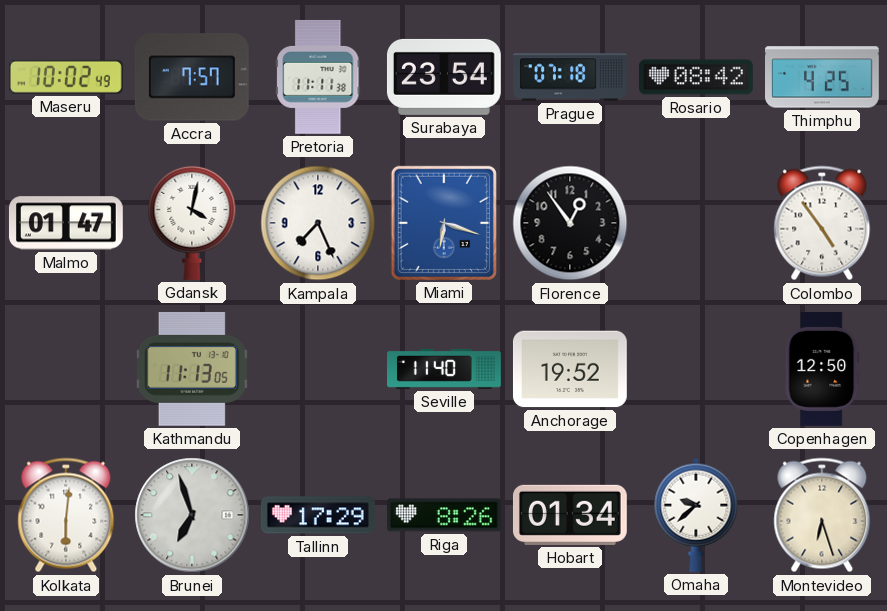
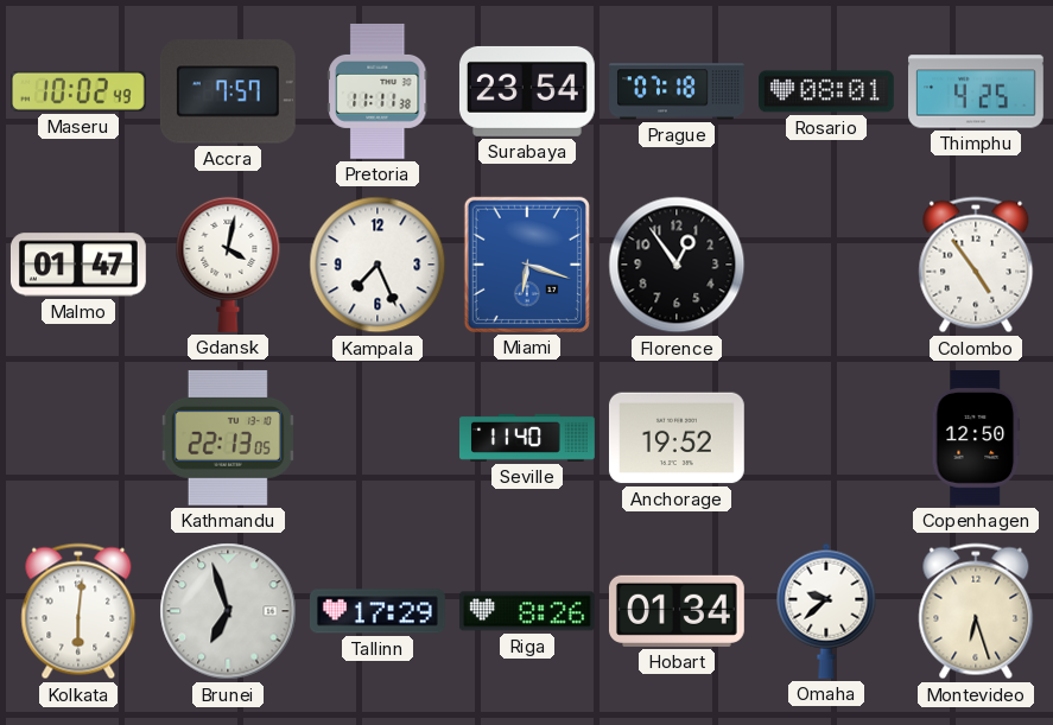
Rosario: 08:42 -> 08:01
Kathmandu: 11:13 -> 22:13
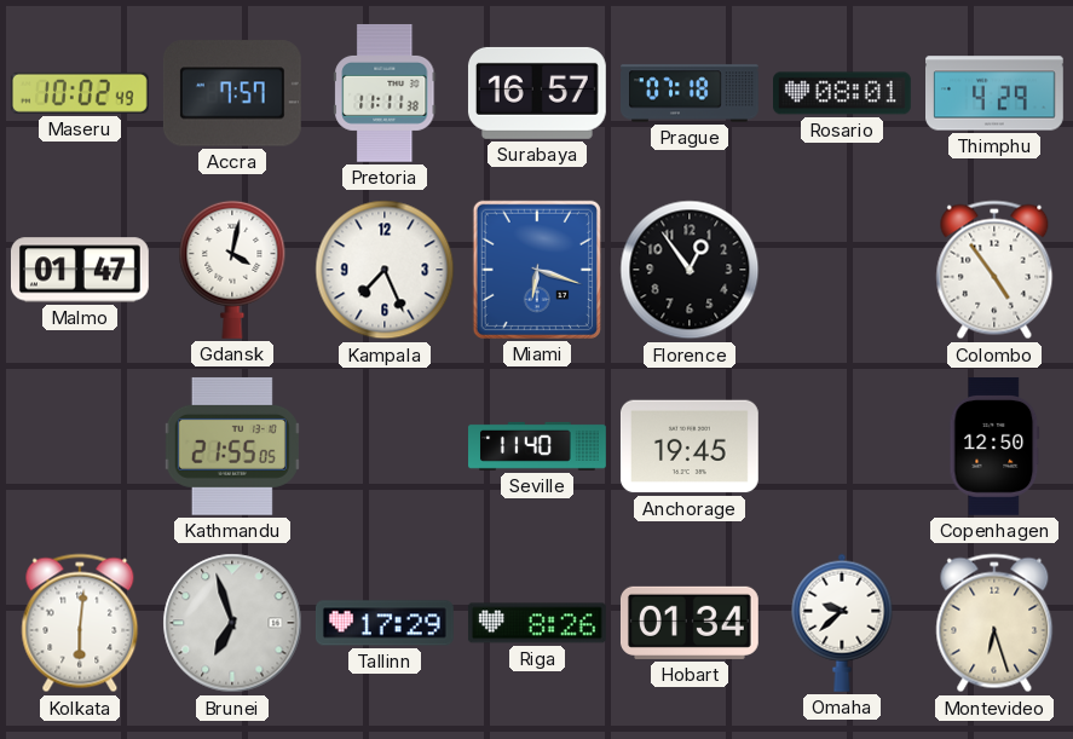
Surabaya: 23:54 -> 16:57
Thimphu: 4:25 -> 4:29
Kathmandu: 22:13 -> 21:55
Anchorage: 19:52 -> 19:45
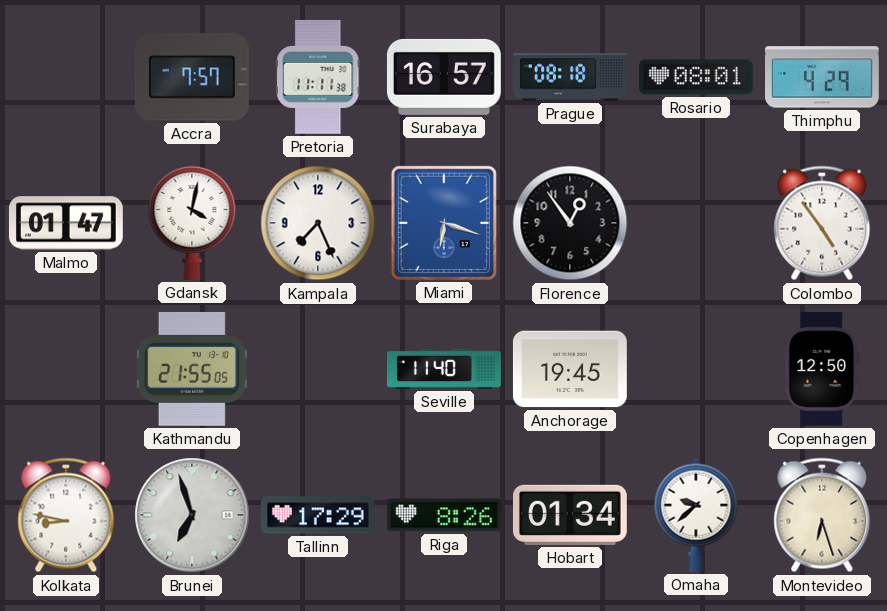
Maseru: 10:02 -> none
Prague: 07:18 -> 08:18
Kolkata: 6:01 -> 8:47
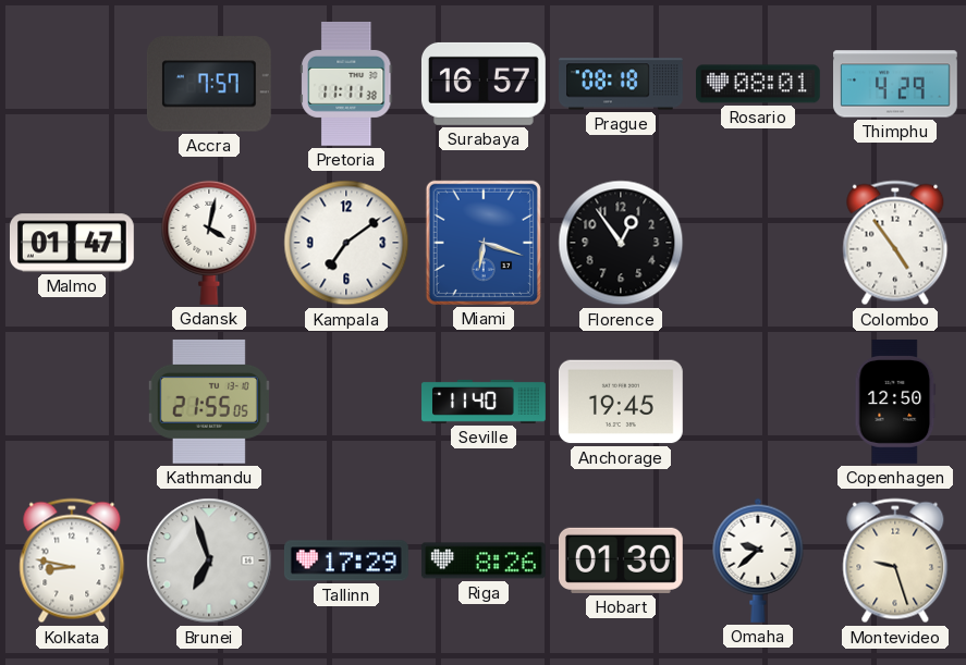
Kampala: 7:26 -> 7:09
Hobart: 01:34 -> 01:30
Montevideo: 6:27 -> 9:27
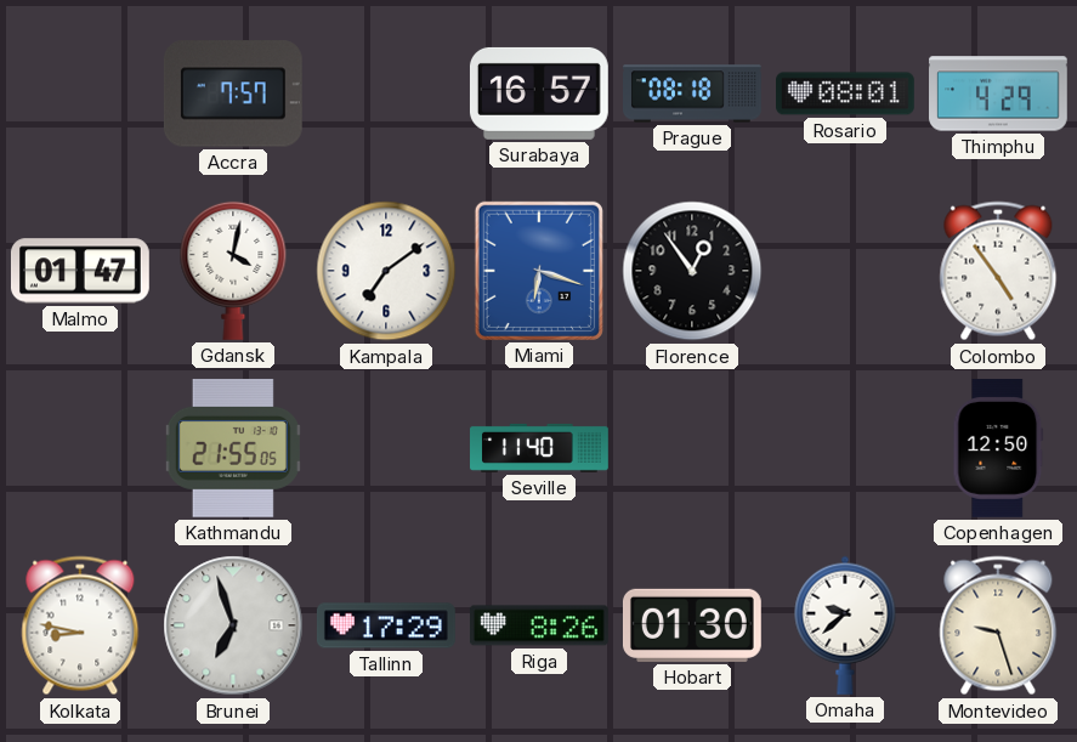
Pretoria: 11:11 -> none
Anchorage: 19:45 -> none
